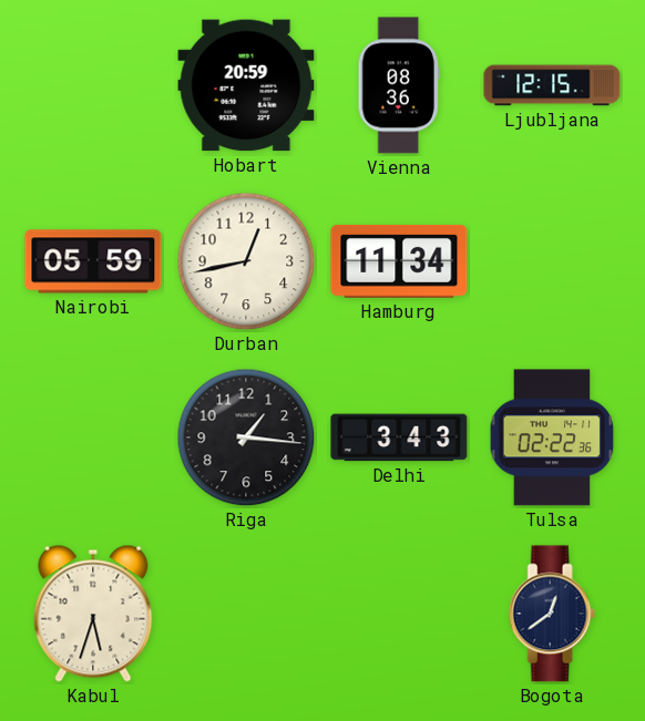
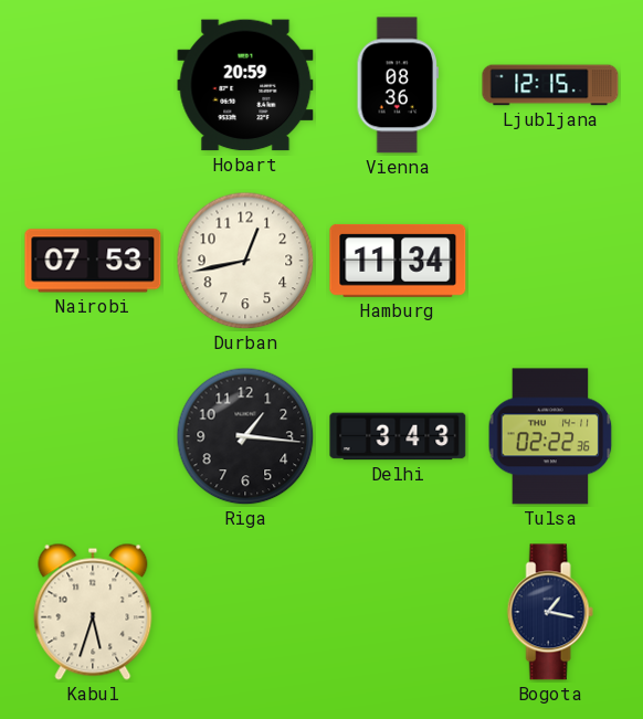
Nairobi: 05:59 -> 07:53
Bogota: 12:39 -> 1:17
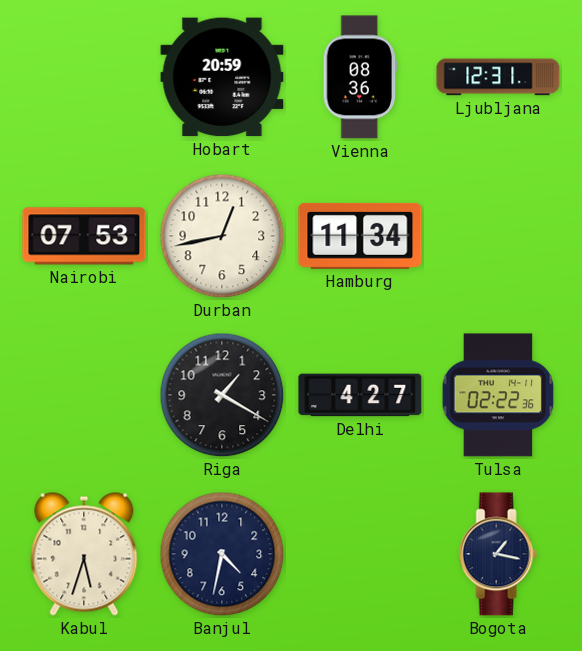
Ljubljana: 12:15 -> 12:31
Riga: 1:16 -> 1:20
Delhi: 3:43 -> 4:27
Banjul: none -> 4:32
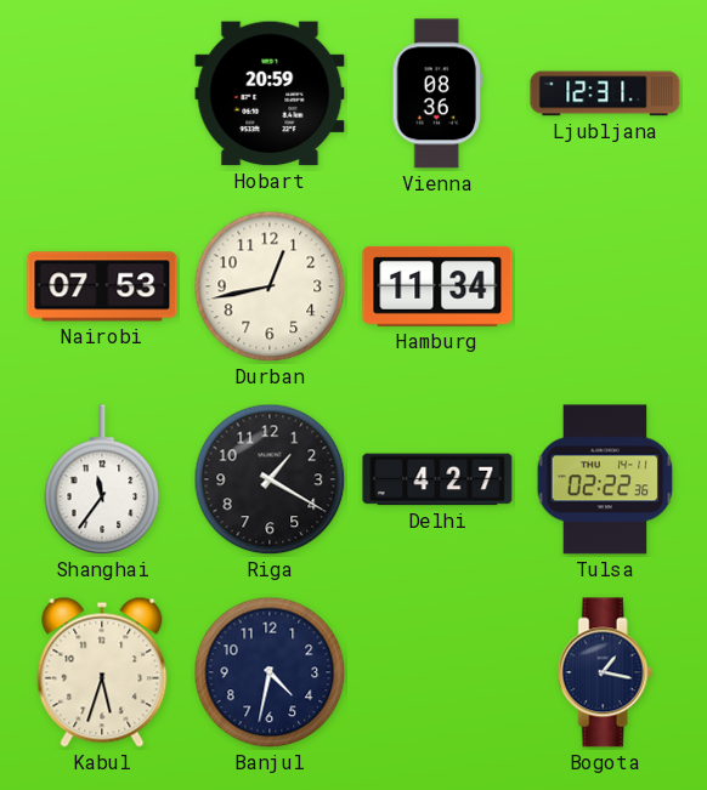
Shanghai: none -> 11:36
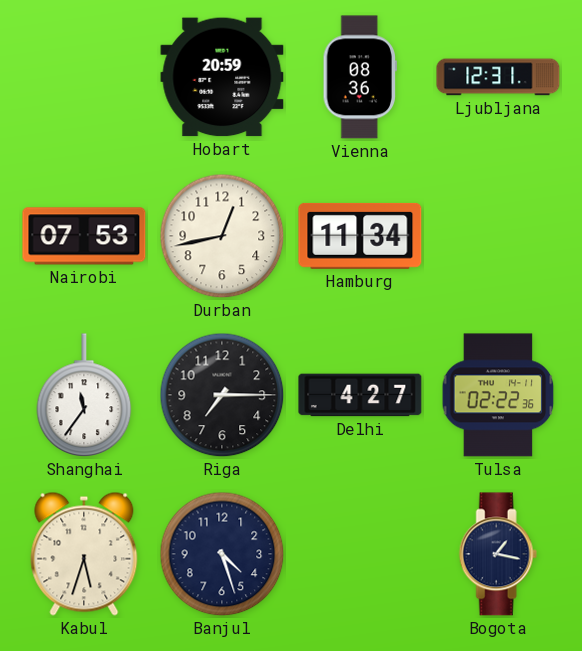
Riga: 1:20 -> 7:15
Banjul: 4:32 -> 4:27
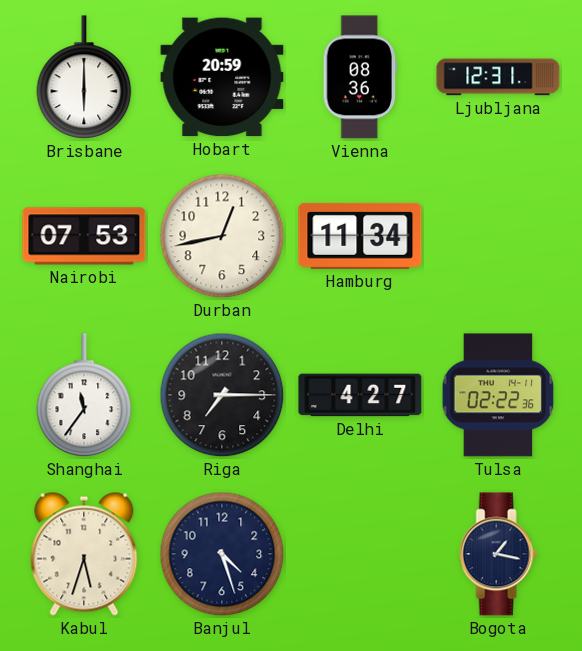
Brisbane: none -> 6:00
